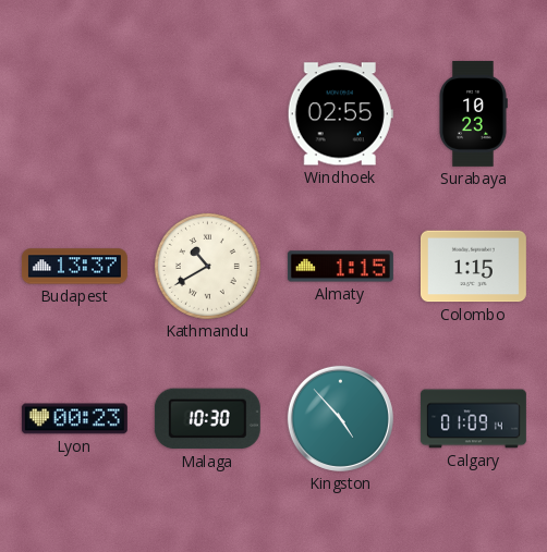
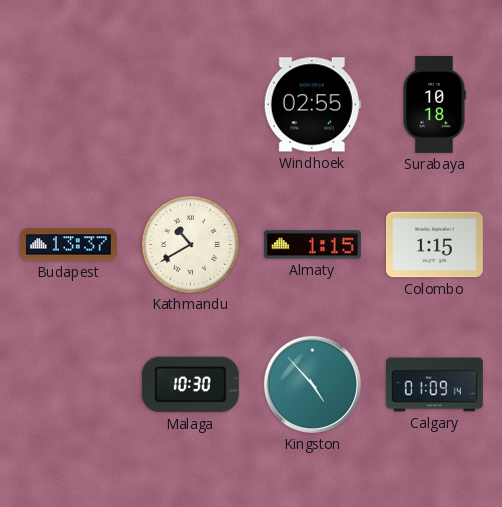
Surabaya: 10:23 -> 10:18
Lyon: 00:23 -> none
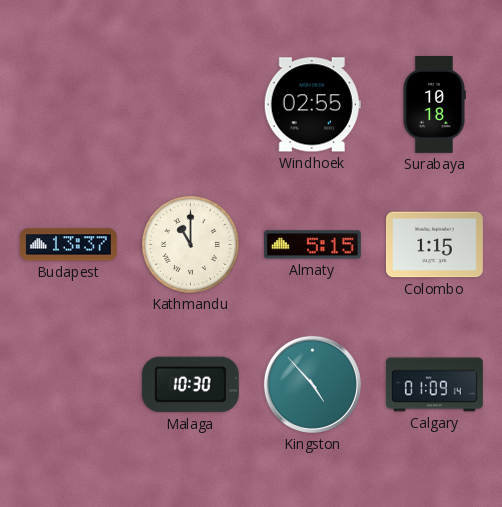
Kathmandu: 10:40 -> 11:00
Almaty: 1:15 -> 5:15
